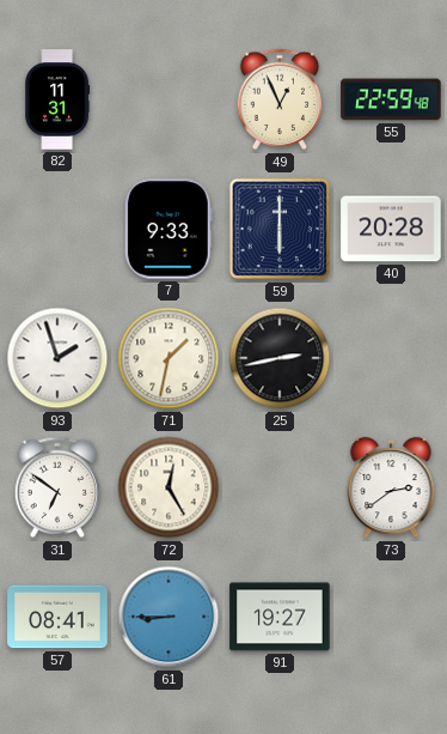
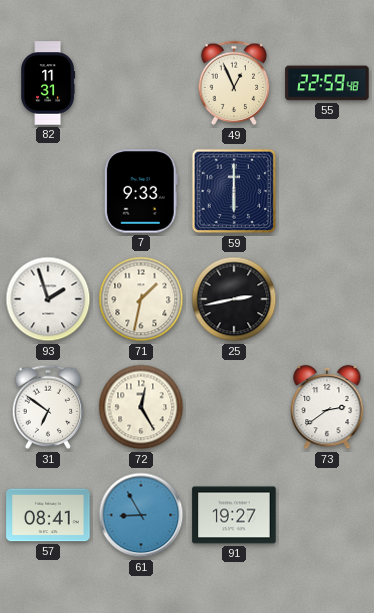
40: 20:28 -> none
61: 8:45 -> 8:55
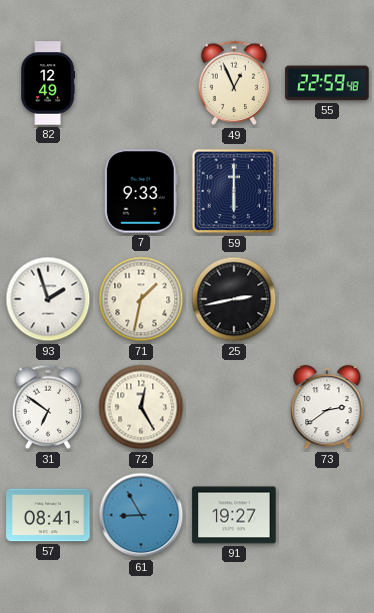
82: 11:31 -> 12:49
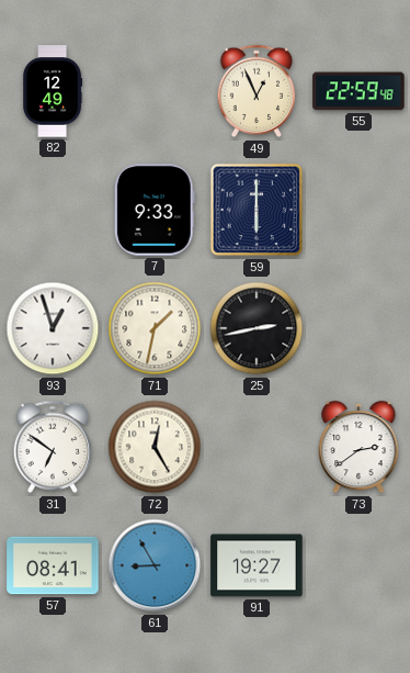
93: 1:57 -> 12:57
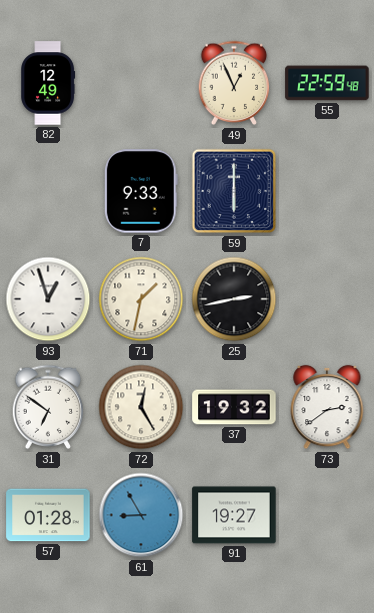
37: none -> 19:32
57: 08:41 -> 01:28
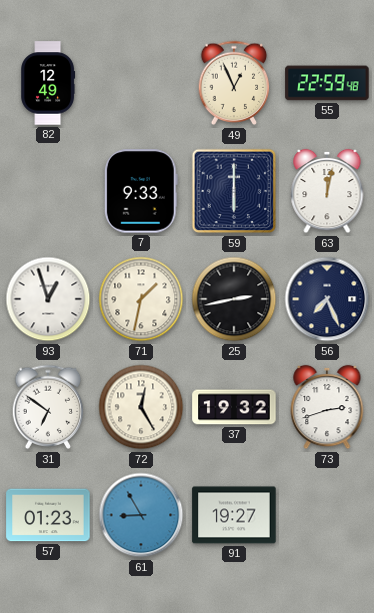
63: none -> 12:02
56: none -> 7:26
73: 2:39 -> 2:42
57: 01:28 -> 01:23
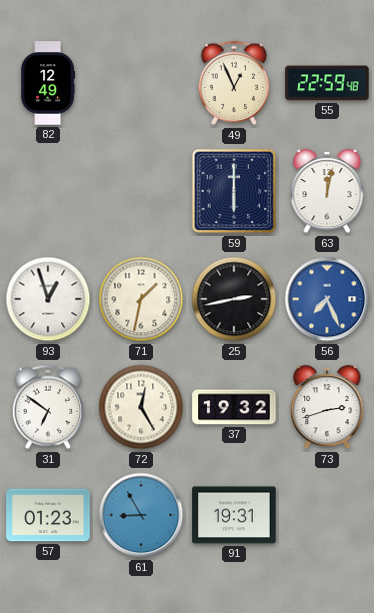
7: 9:33 -> none
56 dial: navy -> blue
91: 19:27 -> 19:31
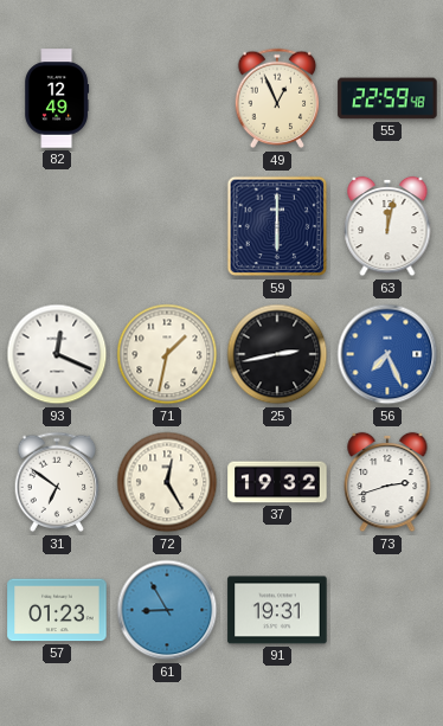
93: 12:57 -> 12:19
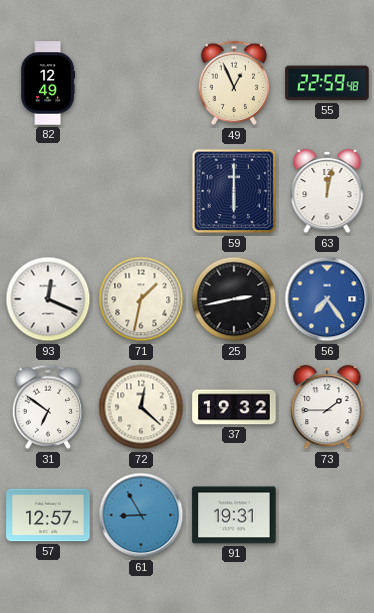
56: 7:26 -> 7:24
72: 12:25 -> 12:22
73: 2:42 -> 1:45
57: 01:23 -> 12:57
